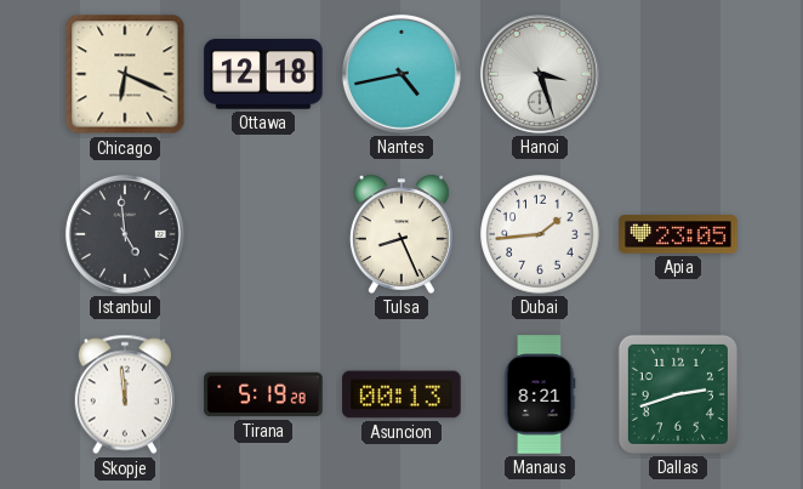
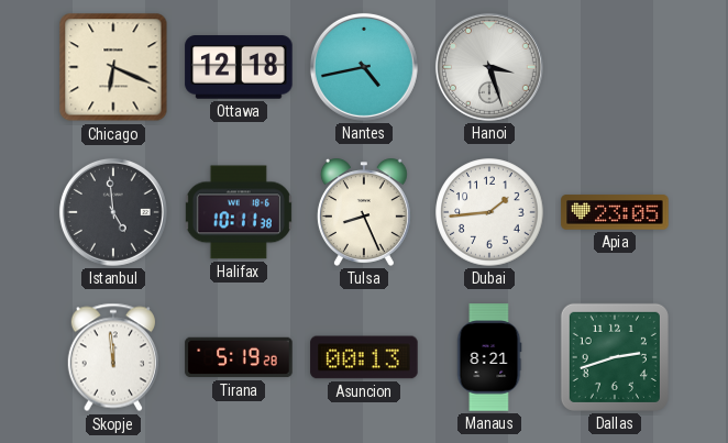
Halifax: none -> 10:11
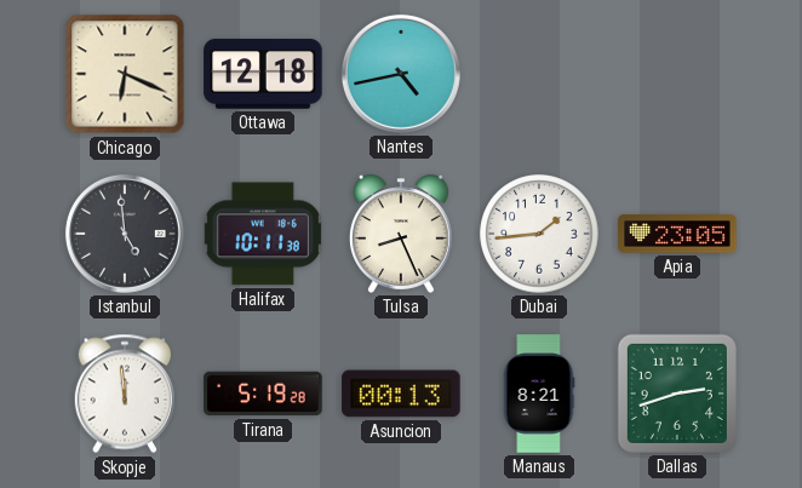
Hanoi: 3:27 -> none
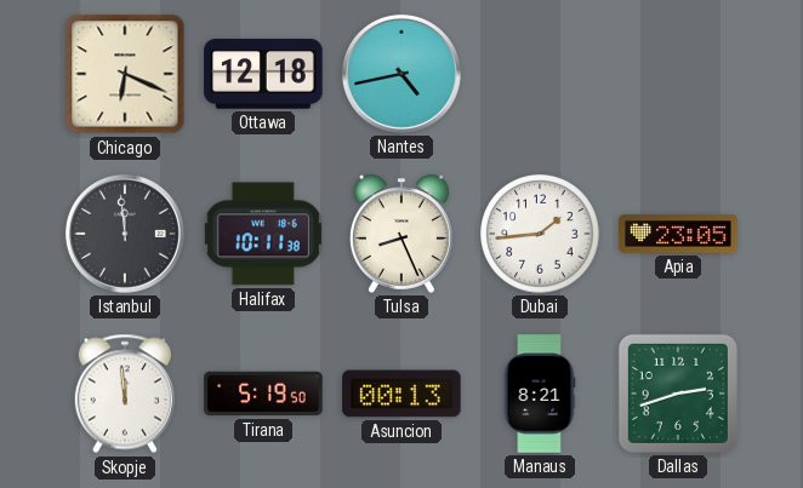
Istanbul: 4:59 -> 11:59
Tirana: 5:19:28 -> 5:19:50
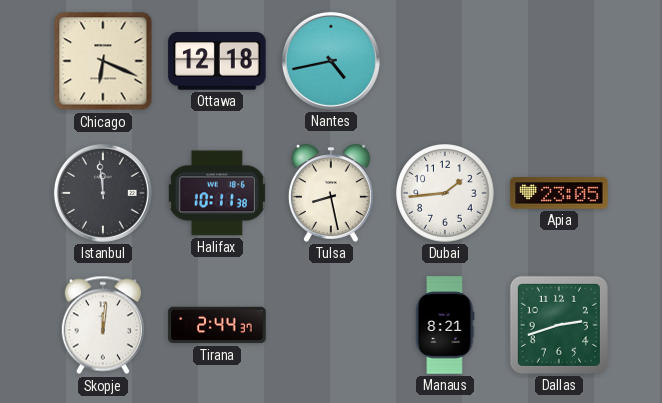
Tulsa: 8:26 -> 8:28
Skopje: 11:59 -> 12:01
Tirana: 5:19 -> 2:44
Asuncion: 00:13 -> none
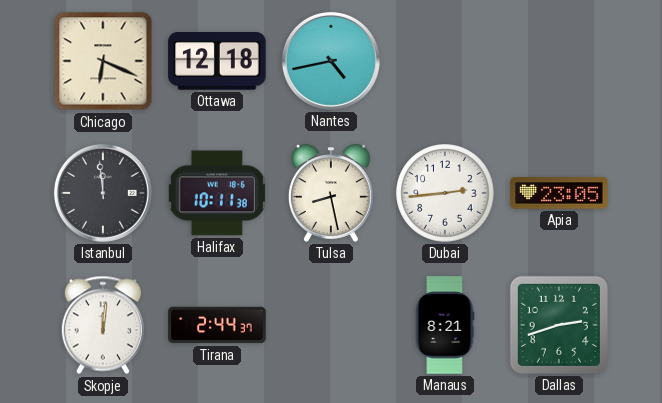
Dubai: 1:44 -> 2:44
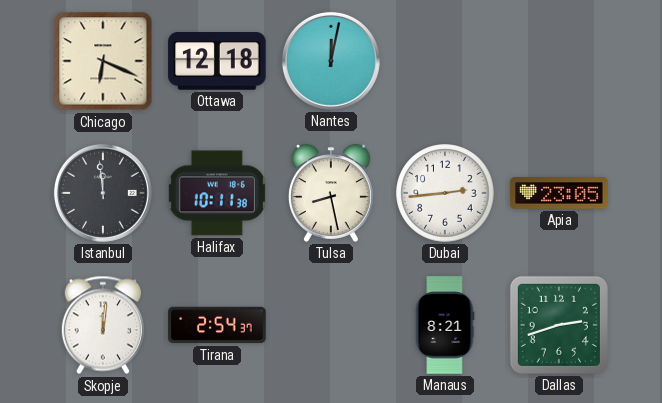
Nantes: 4:43 -> 12:02
Tirana: 2:44 -> 2:54
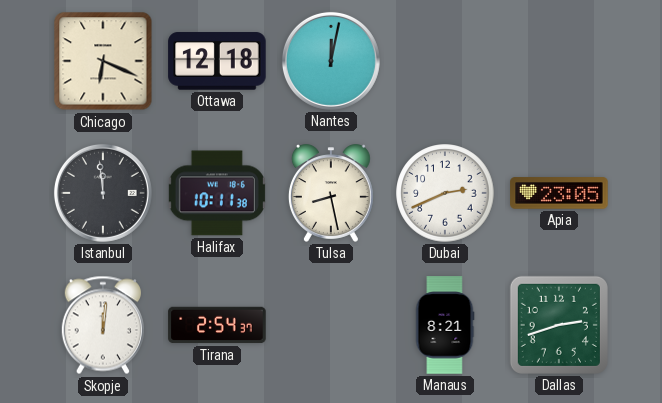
Dubai: 2:44 -> 2:41
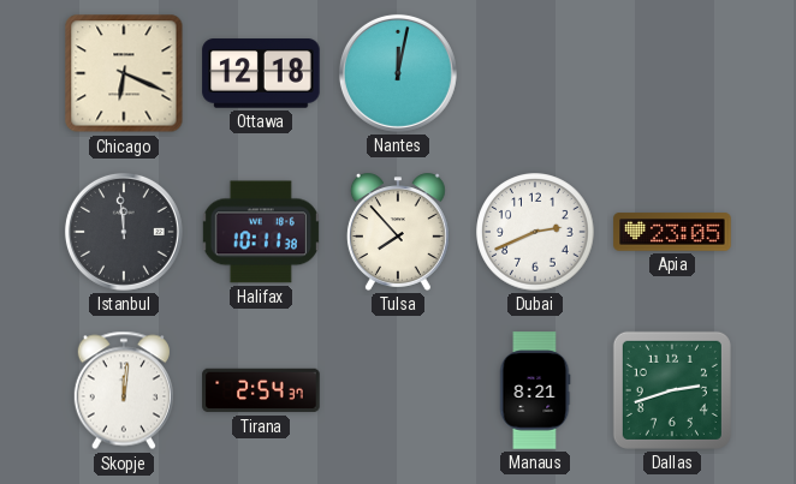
Tulsa: 8:28 -> 7:53
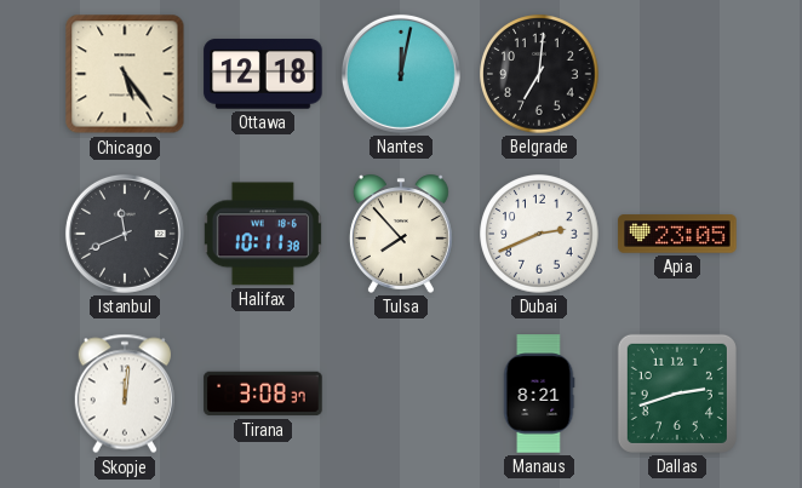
Chicago: 6:19 -> 5:24
Belgrade: none -> 7:01
Istanbul: 11:59 -> 11:41
Tirana: 2:54 -> 3:08
